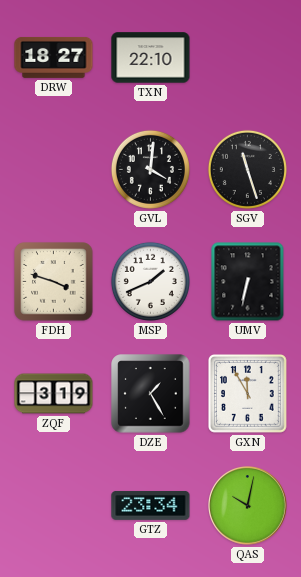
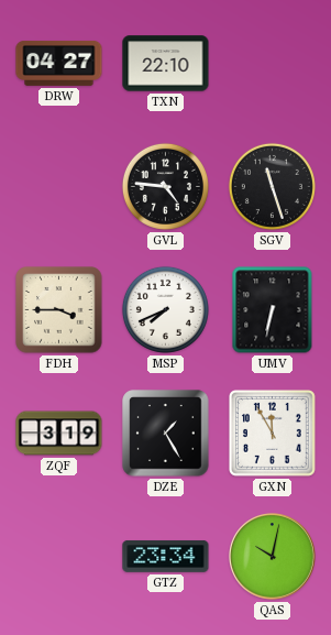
DRW: 18:27 -> 04:27
GVL: 4:01 -> 4:46
FDH: 3:48 -> 3:45
MSP: 1:41 -> 7:41
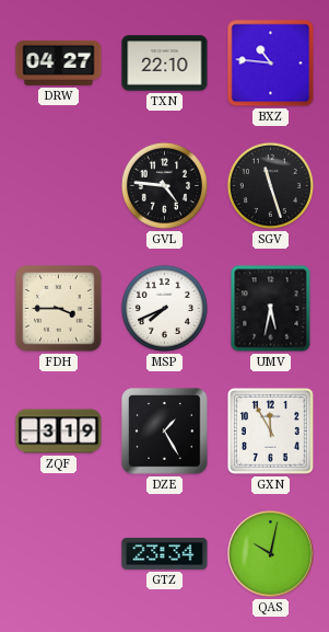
BXZ: none -> 10:46
UMV: 6:32 -> 5:32
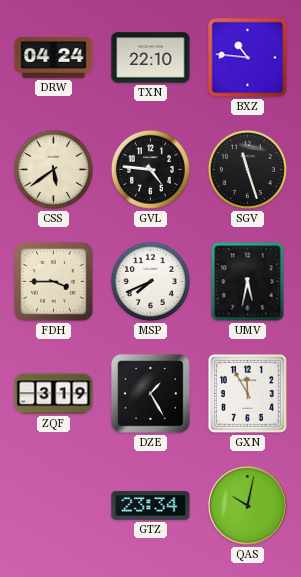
DRW: 04:27 -> 04:24
CSS: none -> 5:39
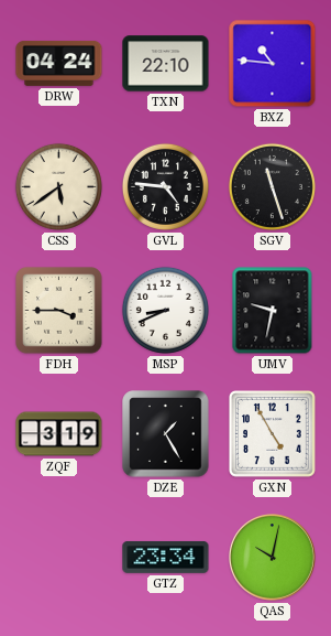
MSP: 7:41 -> 8:41
UMV: 5:32 -> 9:32
GXN: 11:55 -> 4:55
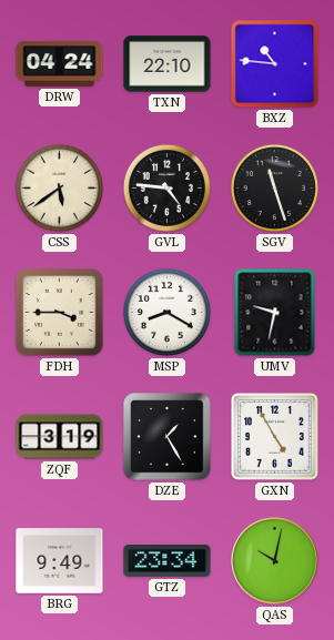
MSP: 8:41 -> 8:20
BRG: none -> 9:49
